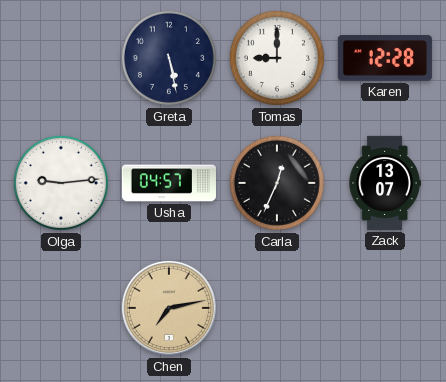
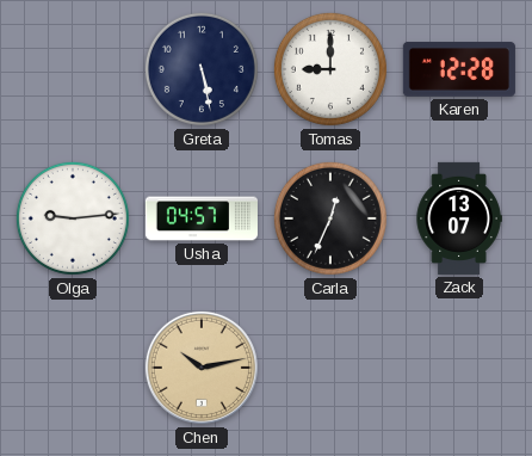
Chen: 7:13 -> 10:13
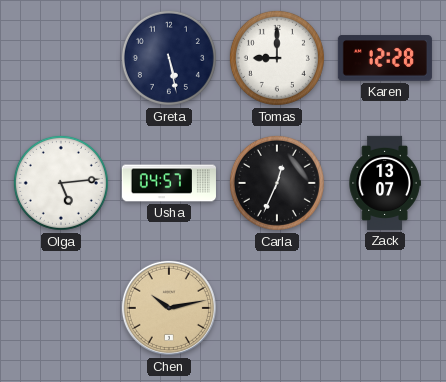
Olga: 9:14 -> 5:14
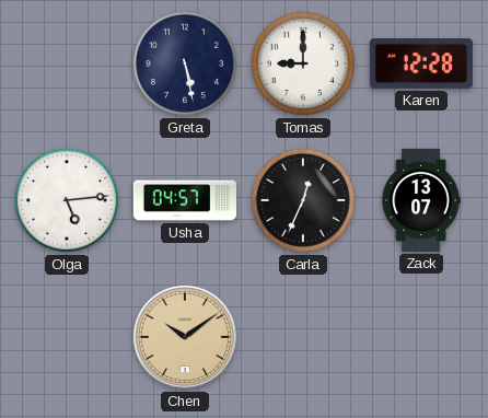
Chen: 10:13 -> 10:09
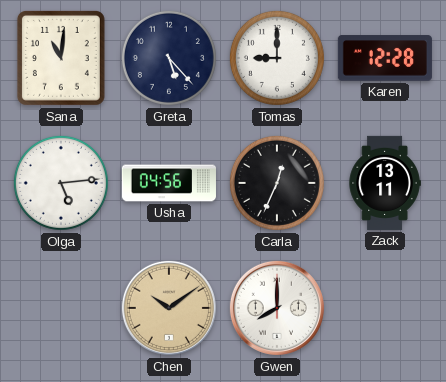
Sana: none -> 11:01
Greta: 5:28 -> 5:23
Usha: 04:57 -> 04:56
Zack: 13:07 -> 13:11
Gwen: none -> 8:00
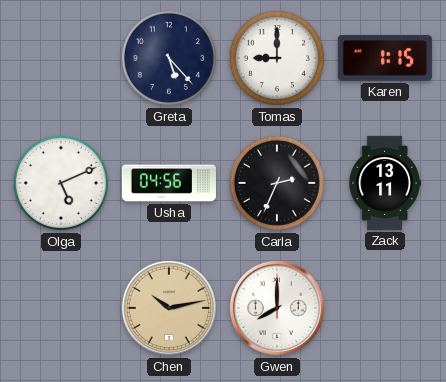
Sana: 11:01 -> none
Karen: 12:28 -> 1:15
Olga: 5:14 -> 5:11
Carla: 12:34 -> 2:34
Chen: 10:09 -> 10:13
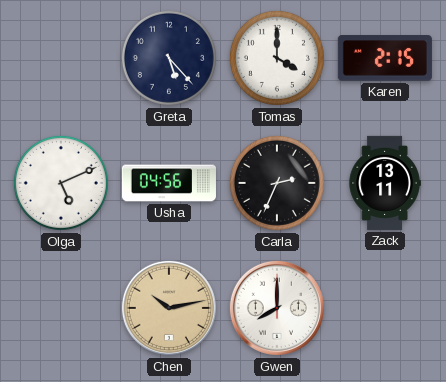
Tomas: 9:00 -> 4:00
Karen: 1:15 -> 2:15
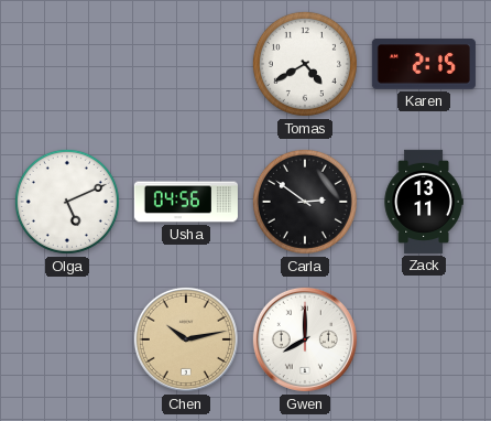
Greta: 5:23 -> none
Tomas: 4:00 -> 4:40
Carla: 2:34 -> 2:51
